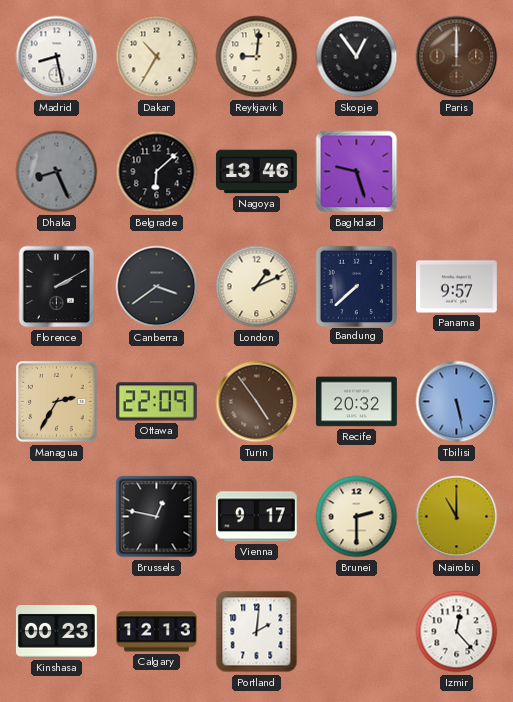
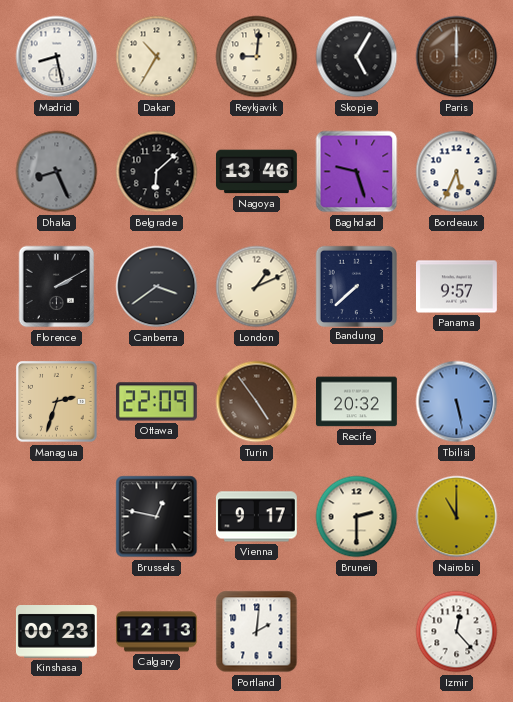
Skopje: 12:54 -> 5:05
Bordeaux: none -> 5:34
Managua: 2:35 -> 2:33
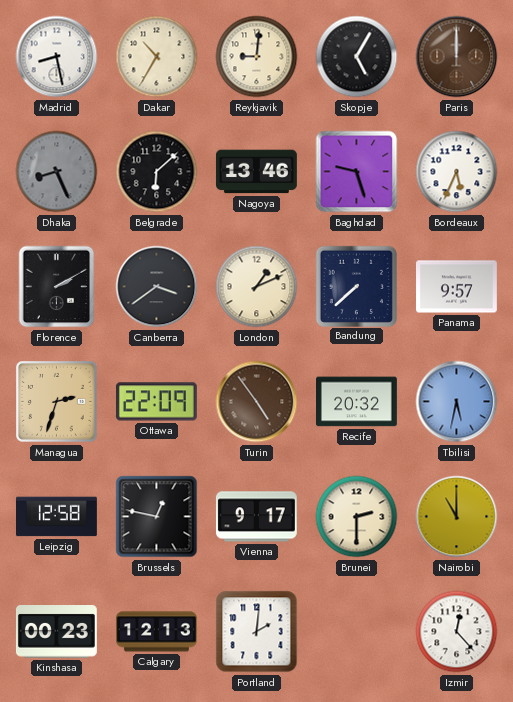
Tbilisi: 5:28 -> 5:32
Leipzig: none -> 12:58
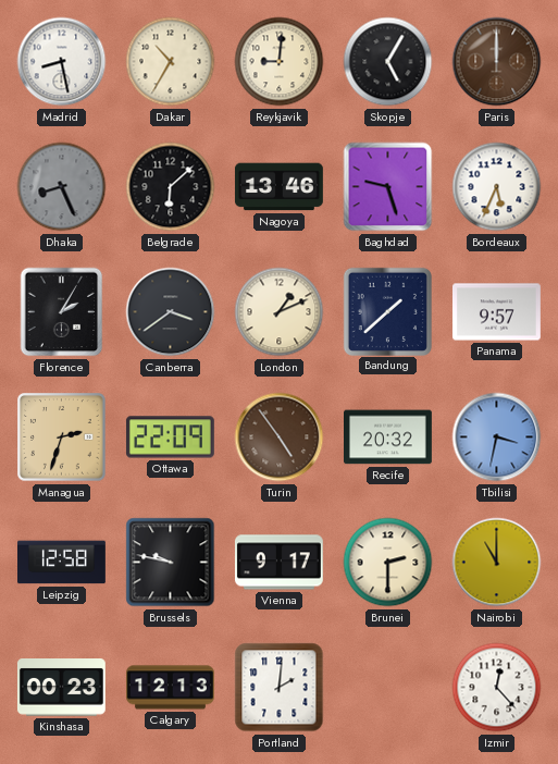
Florence: 2:10 -> 2:05
Bandung: 7:38 -> 1:38
Tbilisi: 5:32 -> 3:32
Brussels: 12:47 -> 9:47
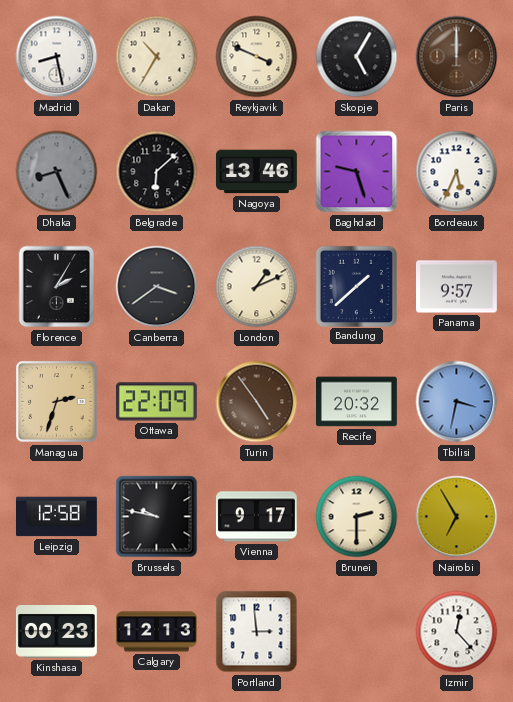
Reykjavik: 9:01 -> 3:49
Nairobi: 11:00 -> 6:55
Portland: 2:01 -> 2:59
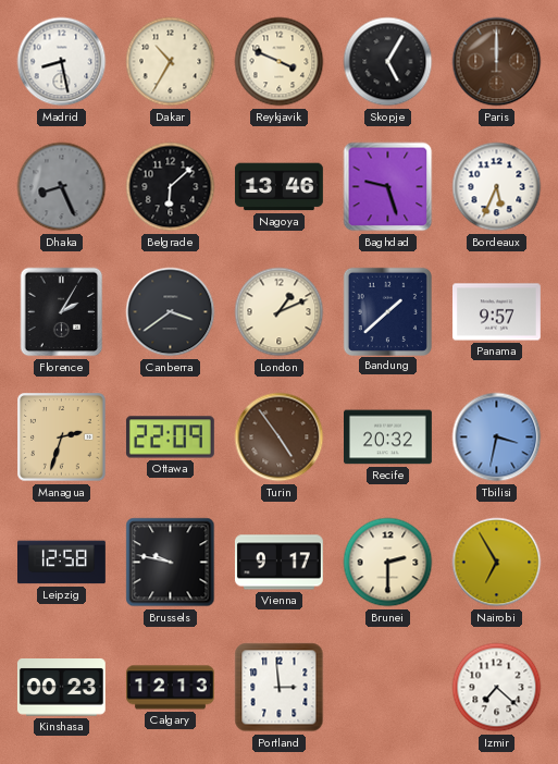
Izmir: 12:23 -> 7:22
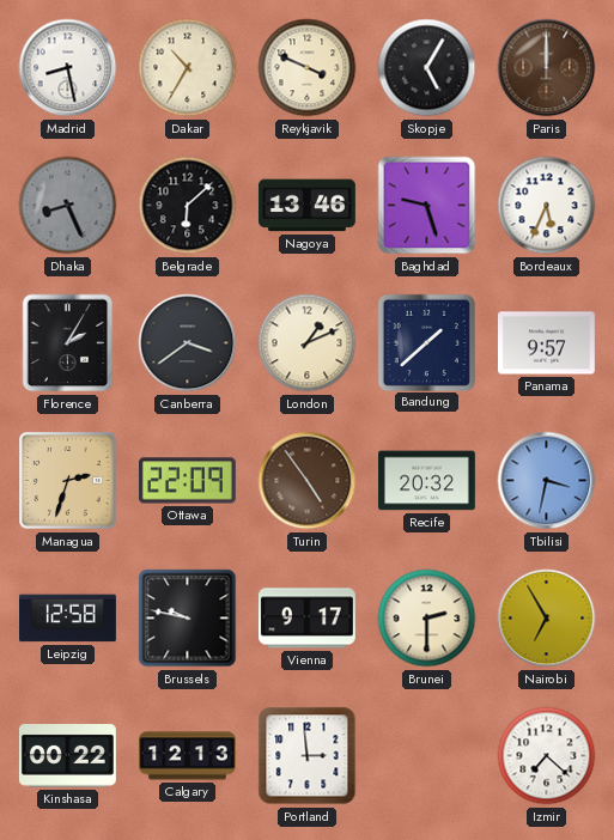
Kinshasa: 00:23 -> 00:22
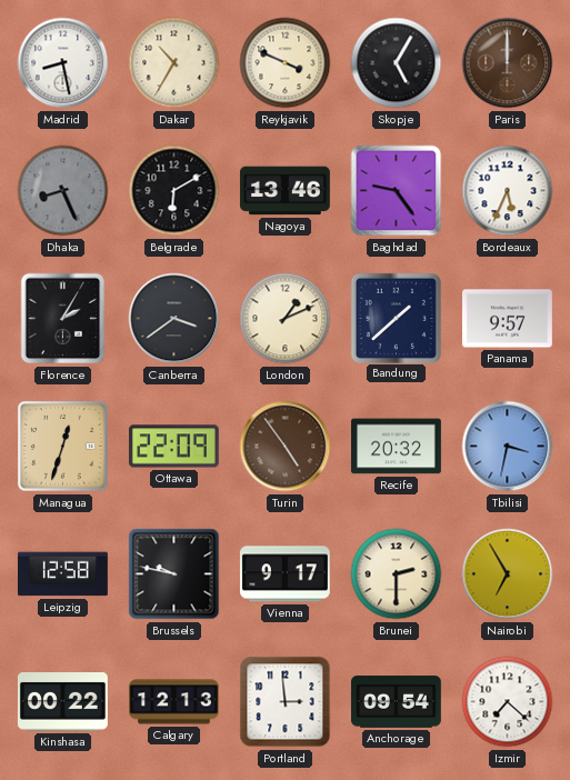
Belgrade: 6:08 -> 6:10
Baghdad: 9:27 -> 9:24
Managua: 2:33 -> 12:33
Anchorage: none -> 09:54
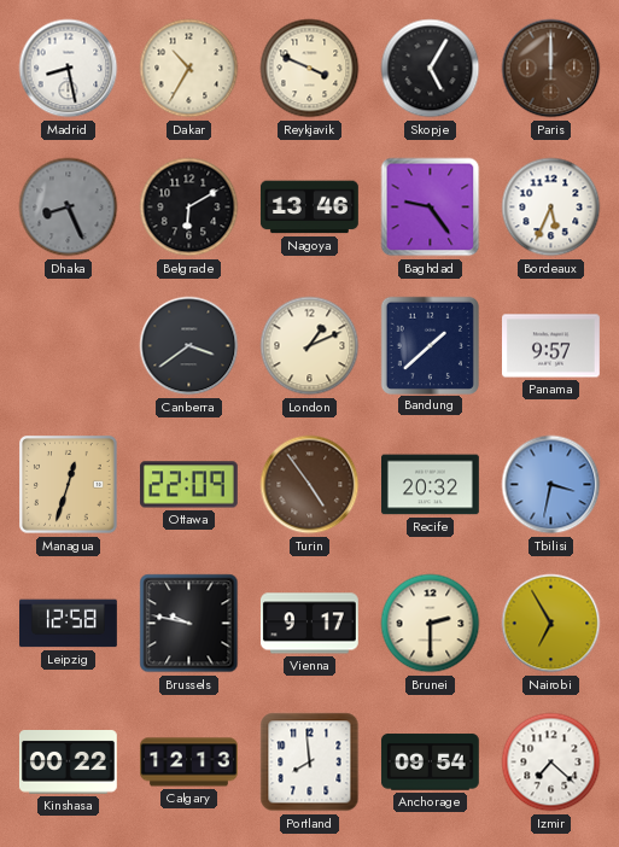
Florence: 2:05 -> none
Portland: 2:59 -> 7:59
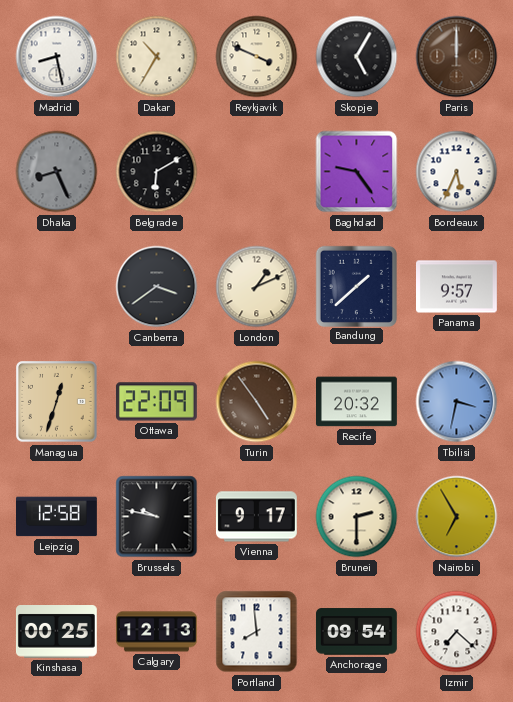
Nagoya: 13:46 -> none
Kinshasa: 00:22 -> 00:25
